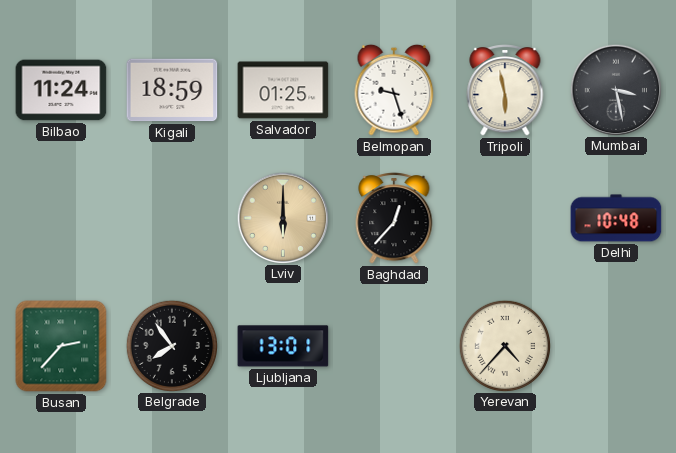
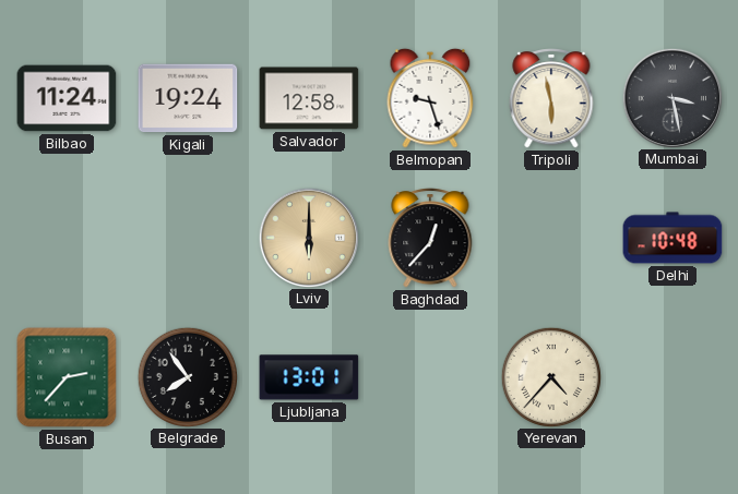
Kigali: 18:59 -> 19:24
Salvador: 01:25 -> 12:58
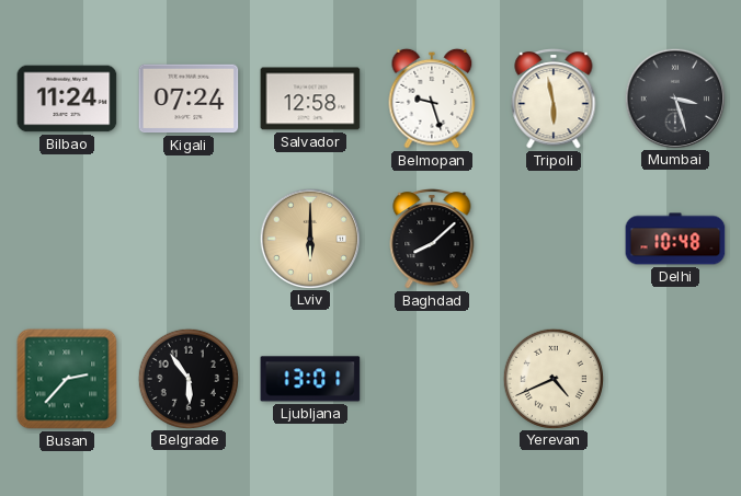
Kigali: 19:24 -> 07:24
Mumbai: 3:28 -> 3:27
Baghdad: 12:37 -> 8:08
Belgrade: 7:54 -> 5:54
Yerevan: 4:37 -> 4:41
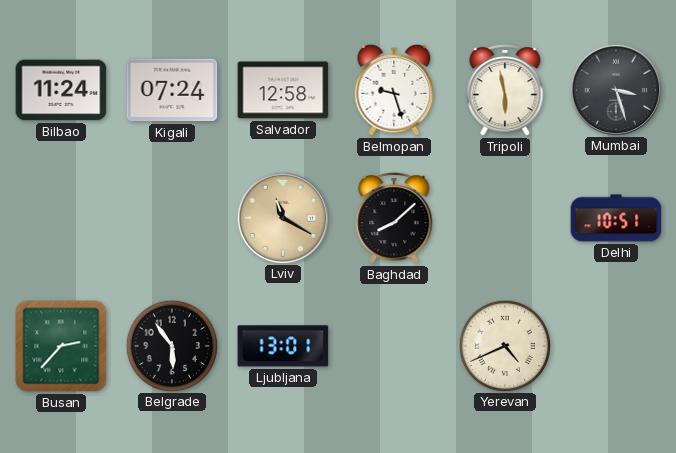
Lviv: 6:00 -> 11:20
Delhi: 10:48 -> 10:51
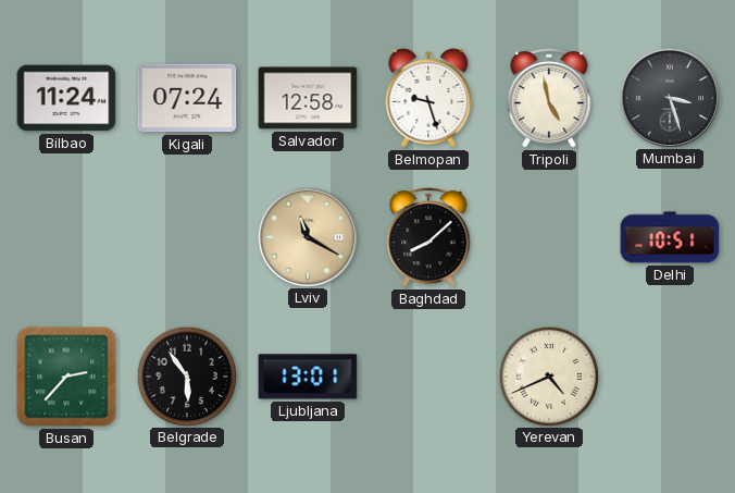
Tripoli: 5:58 -> 4:58
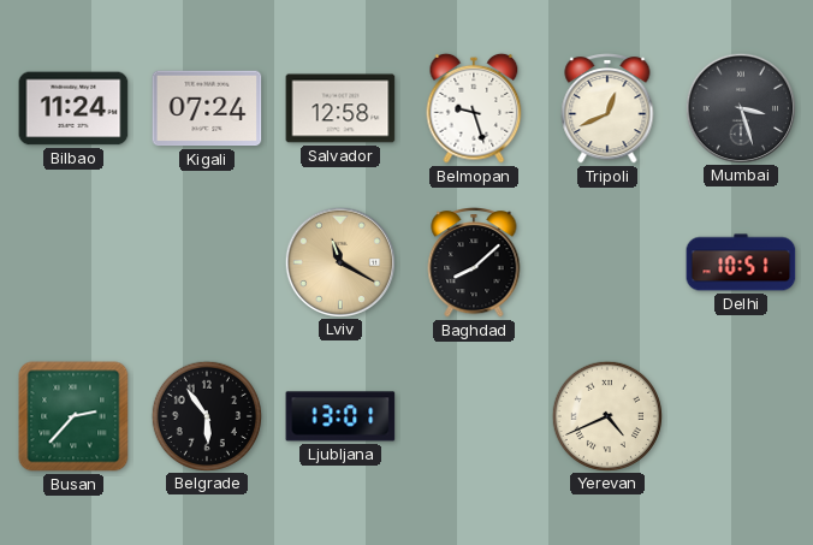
Tripoli: 4:58 -> 12:41
